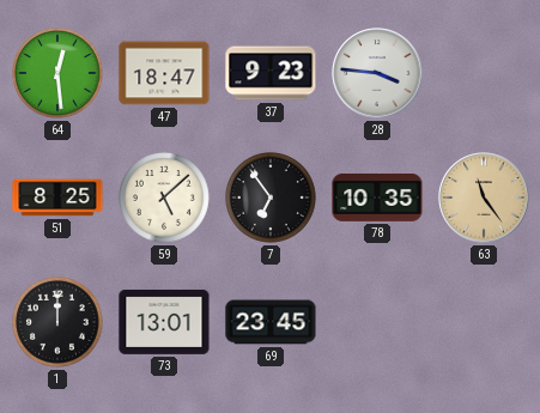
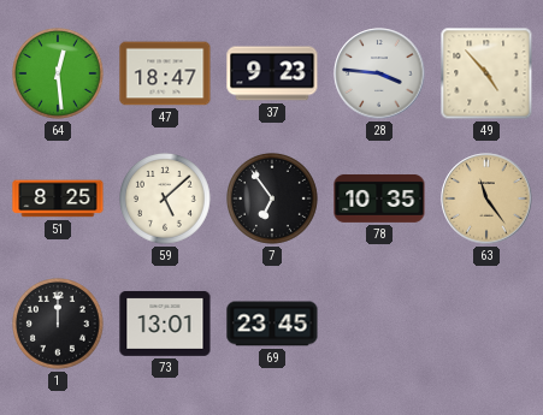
49: none -> 4:53
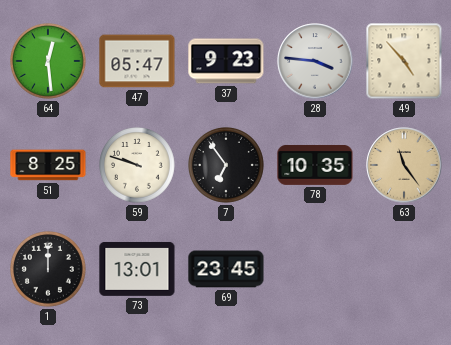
47: 18:47 -> 05:47
59: 5:08 -> 9:48
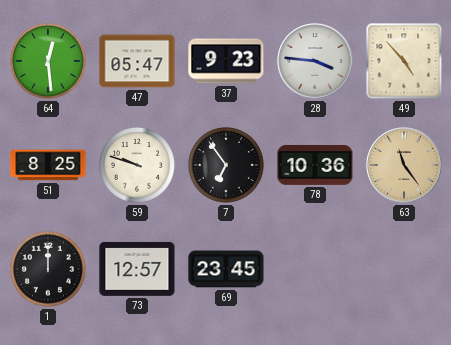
78: 10:35 -> 10:36
73: 13:01 -> 12:57
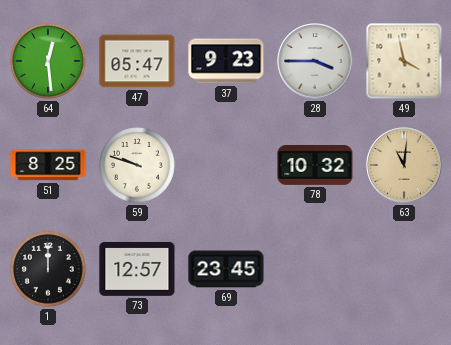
28: 3:46 -> 3:45
49: 4:53 -> 3:58
7: 6:54 -> none
78: 10:36 -> 10:32
63: 11:24 -> 11:01
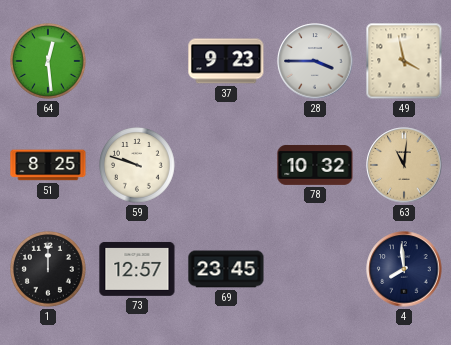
47: 05:47 -> none
4: none -> 7:59
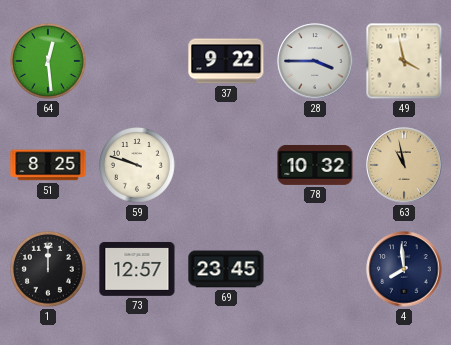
37: 9:23 -> 9:22
63: 11:01 -> 10:58
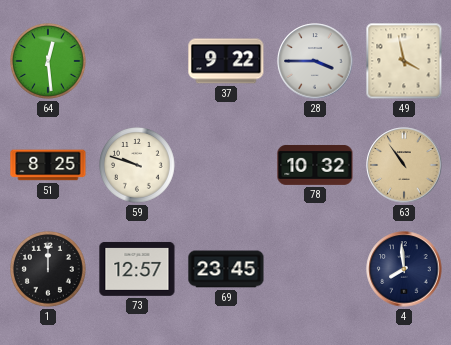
63: 10:58 -> 10:54
